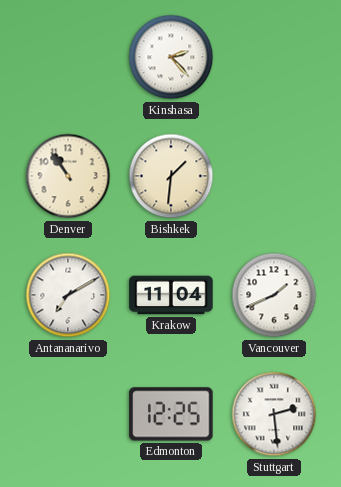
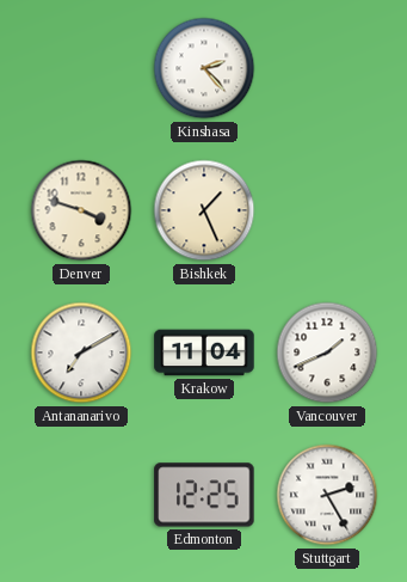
Denver: 10:54 -> 3:48
Bishkek: 1:31 -> 1:26
Stuttgart: 2:29 -> 2:25
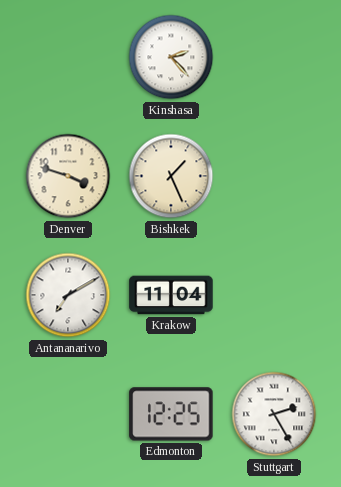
Vancouver: 1:41 -> none
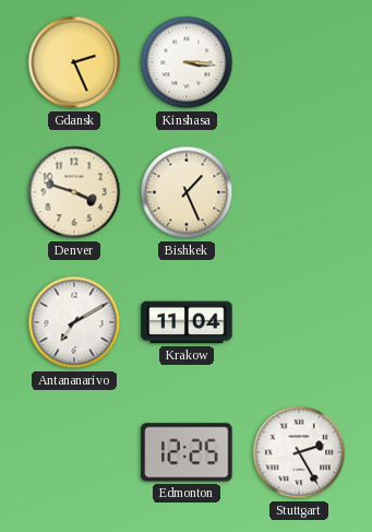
Gdansk: none -> 2:26
Kinshasa: 2:23 -> 3:16
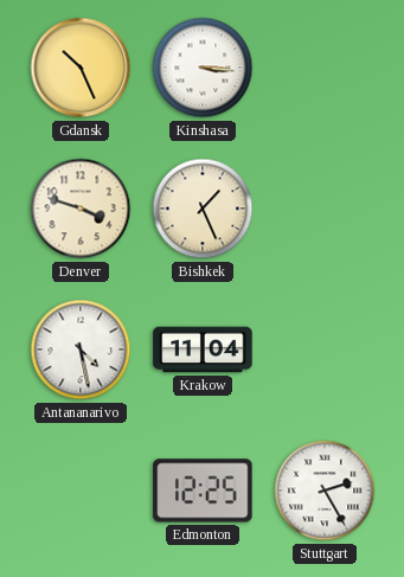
Gdansk: 2:26 -> 10:26
Antananarivo: 7:10 -> 4:28
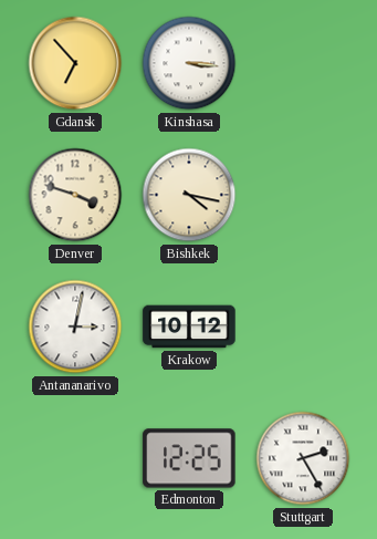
Gdansk: 10:26 -> 6:53
Bishkek: 1:26 -> 4:17
Antananarivo: 4:28 -> 3:02
Krakow: 11:04 -> 10:12
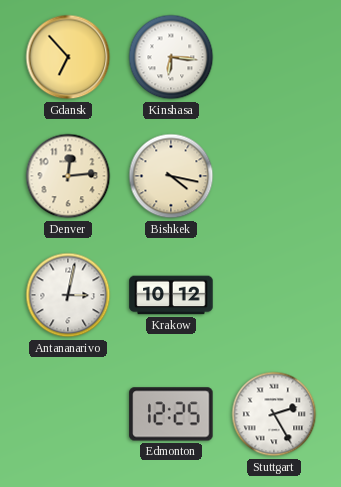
Kinshasa: 3:16 -> 6:16
Denver: 3:48 -> 12:14
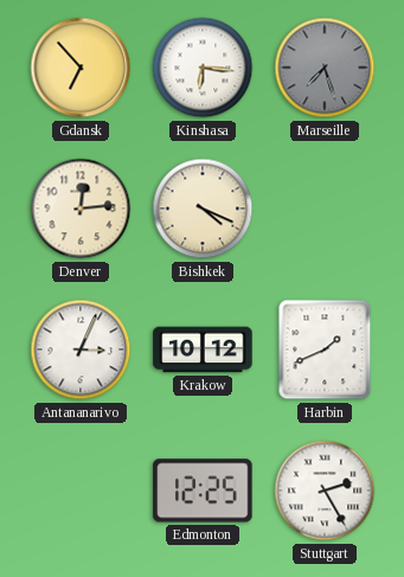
Marseille: none -> 7:27
Bishkek: 4:17 -> 4:19
Antananarivo: 3:02 -> 3:04
Harbin: none -> 1:41
